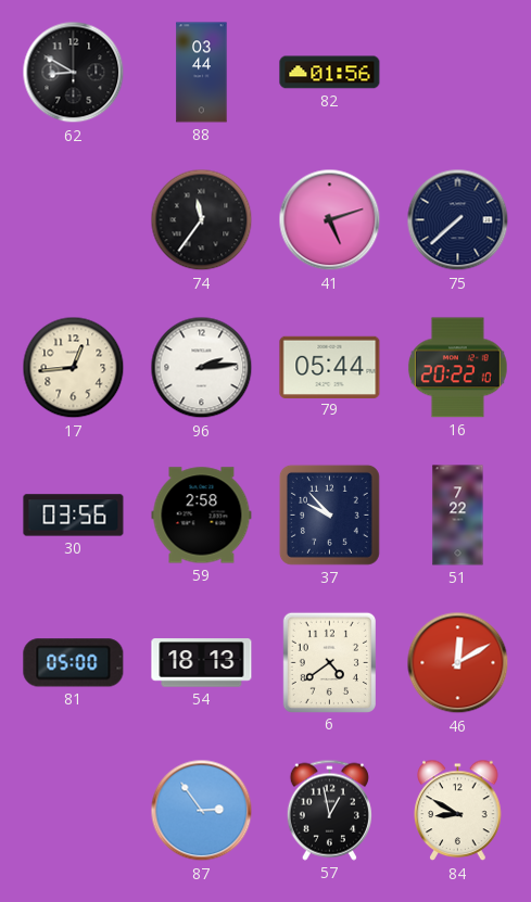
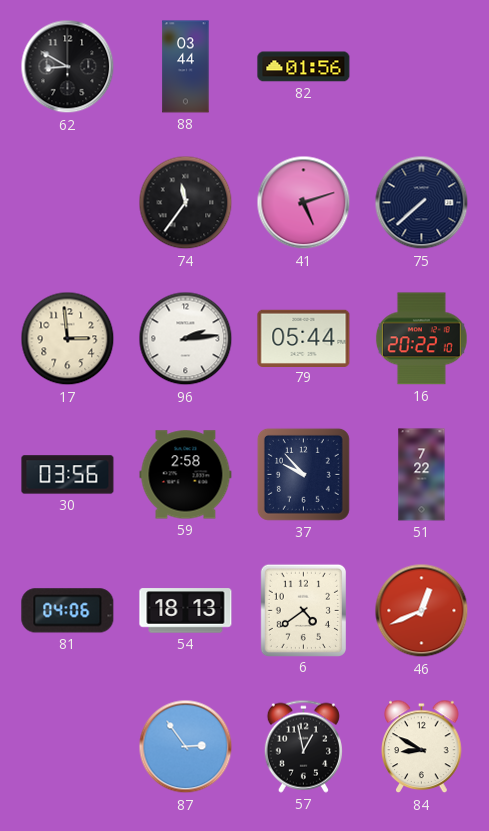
17: 12:44 -> 2:59
81: 05:00 -> 04:06
46: 12:10 -> 12:41
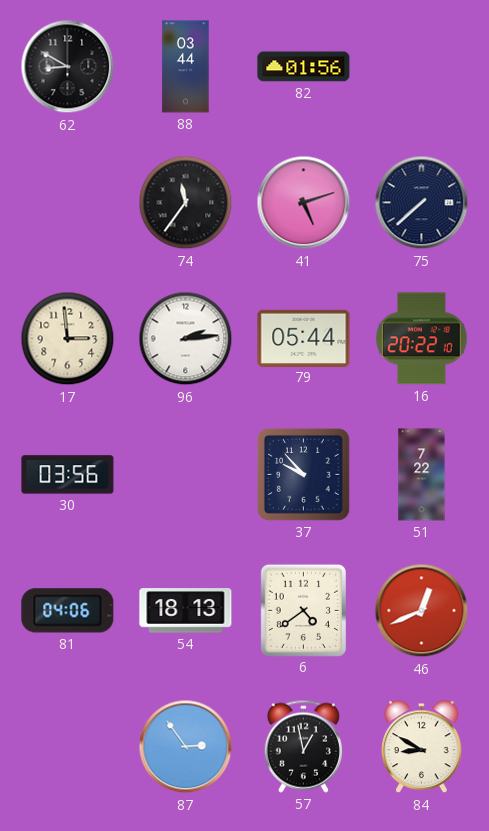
59: 2:58 -> none
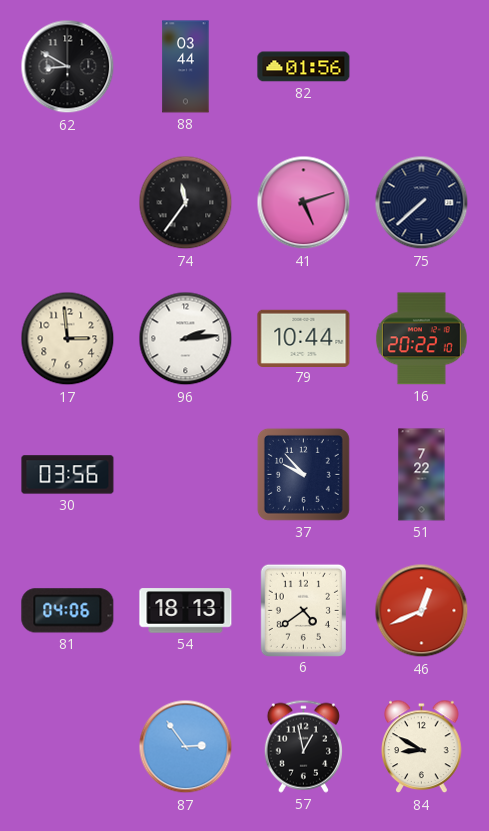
79: 05:44 -> 10:44
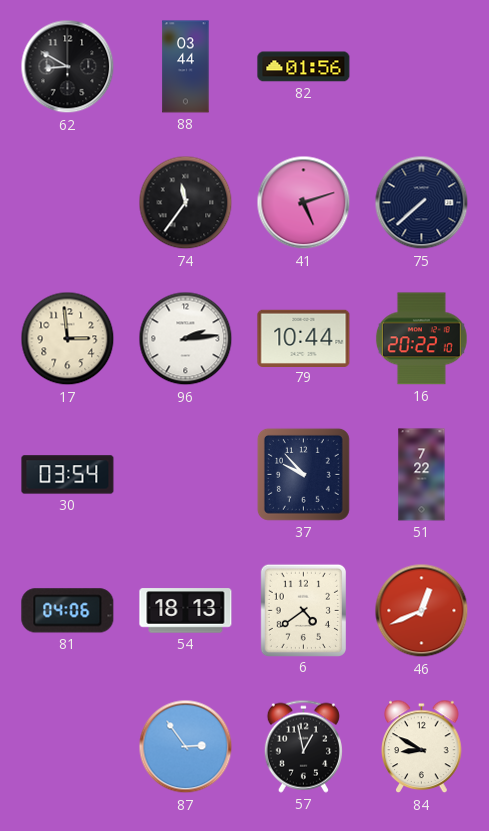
30: 03:56 -> 03:54
